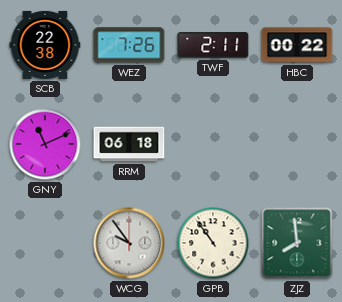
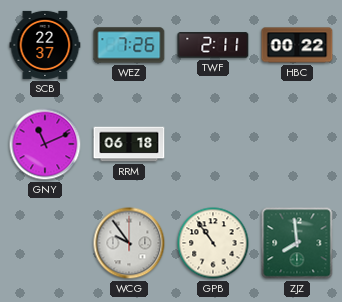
SCB: 22:38 -> 22:37
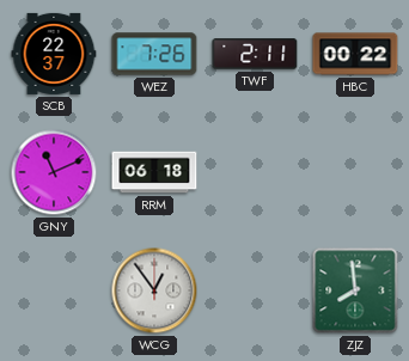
WCG: 9:54 -> 12:54
GPB: 10:54 -> none
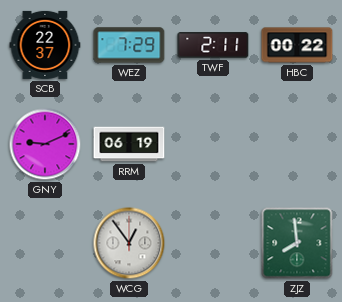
WEZ: 7:26 -> 7:29
GNY: 11:11 -> 9:11
RRM: 06:18 -> 06:19
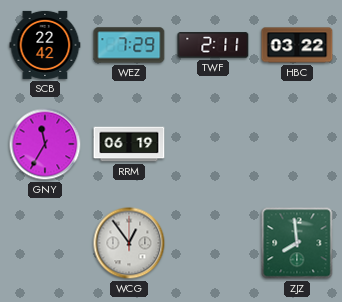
SCB: 22:37 -> 22:42
HBC: 00:22 -> 03:22
GNY: 9:11 -> 11:35
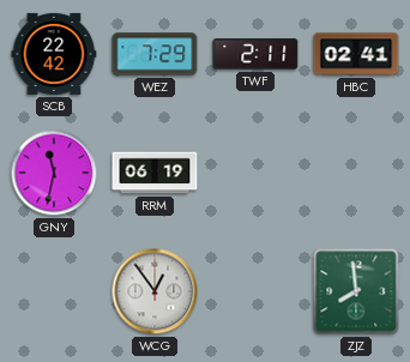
HBC: 03:22 -> 02:41
GNY: 11:35 -> 11:32
